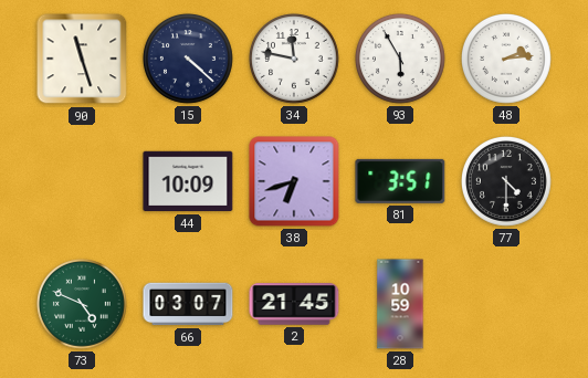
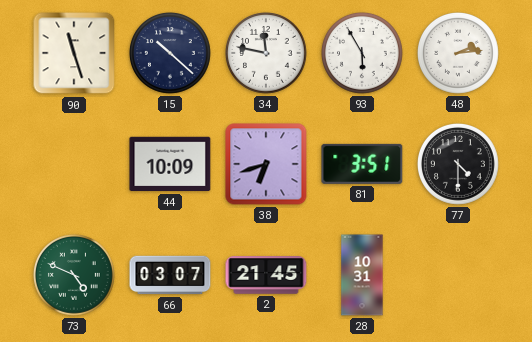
15: 4:22 -> 10:22
28: 10:59 -> 10:31
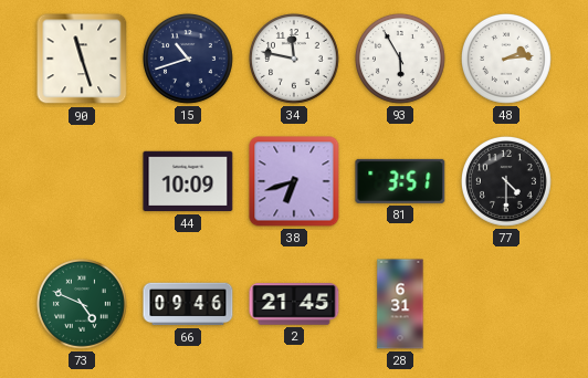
15: 10:22 -> 10:42
66: 03:07 -> 09:46
28: 10:31 -> 6:31
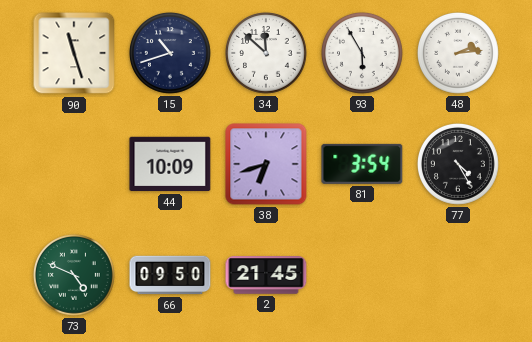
34: 11:47 -> 11:52
81: 3:51 -> 3:54
77: 4:30 -> 4:25
66: 09:46 -> 09:50
28: 6:31 -> none
